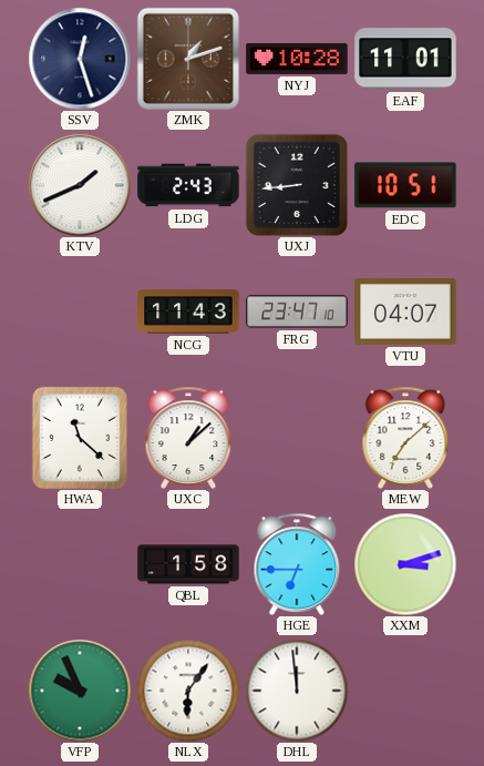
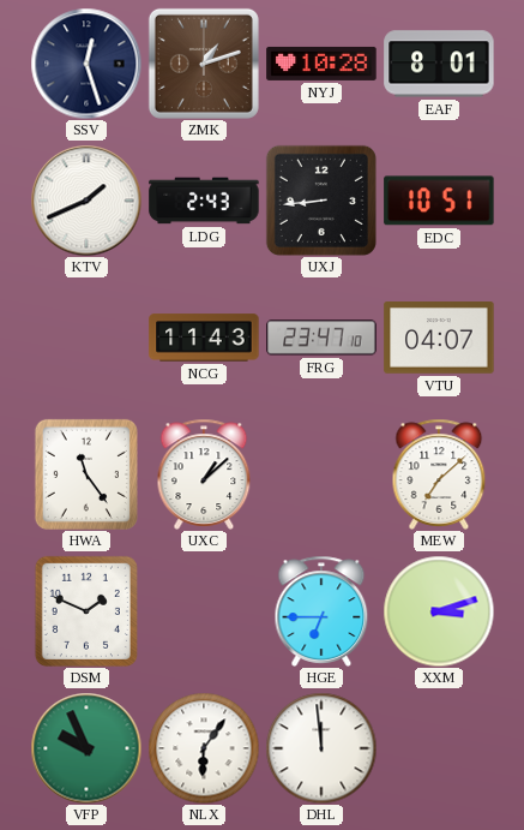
EAF: 11:01 -> 8:01
HWA: 11:22 -> 11:24
DSM: none -> 1:49
QBL: 1:58 -> none
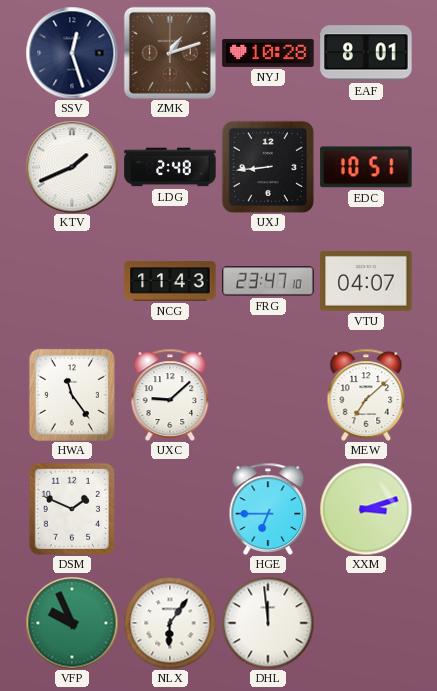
LDG: 2:43 -> 2:48
UXC: 1:08 -> 9:08
